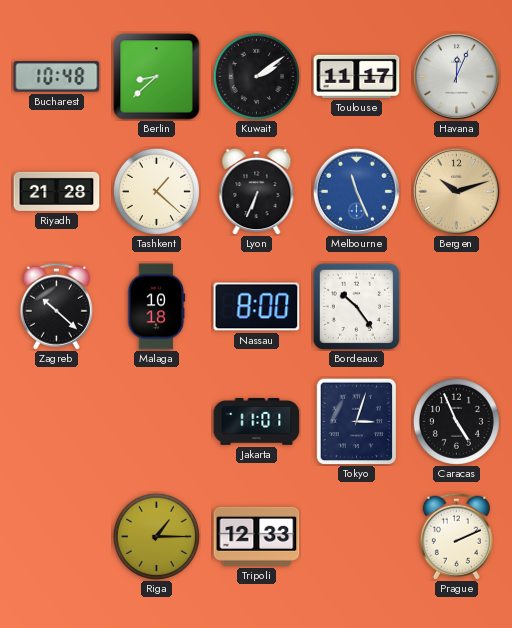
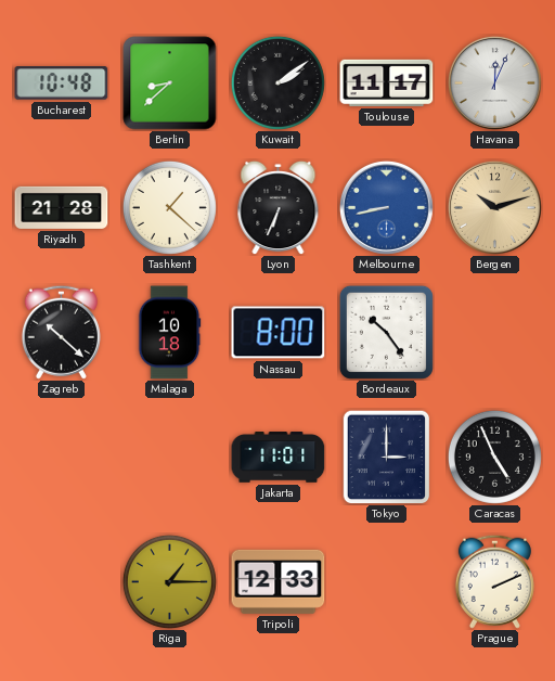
Melbourne: 11:26 -> 8:43
Tokyo: 3:03 -> 3:00
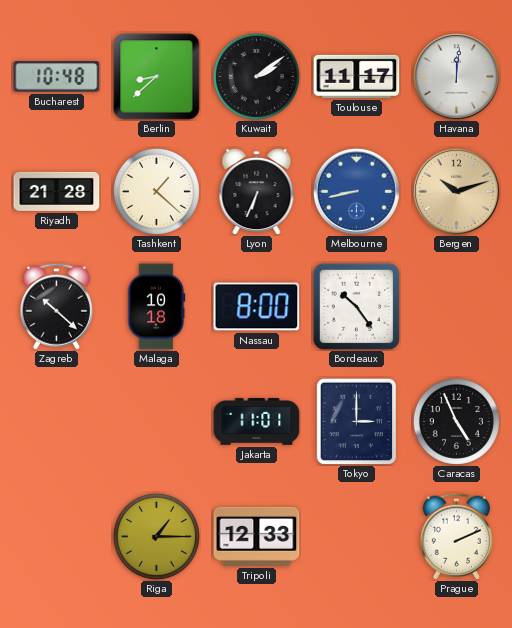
Havana: 12:04 -> 12:01
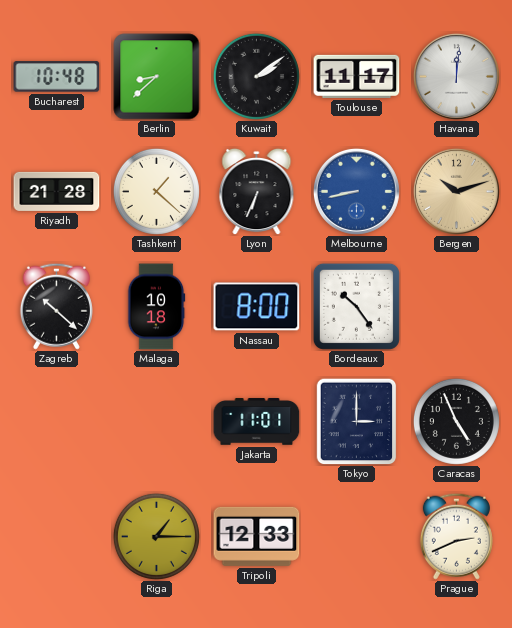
Prague: 2:11 -> 2:41
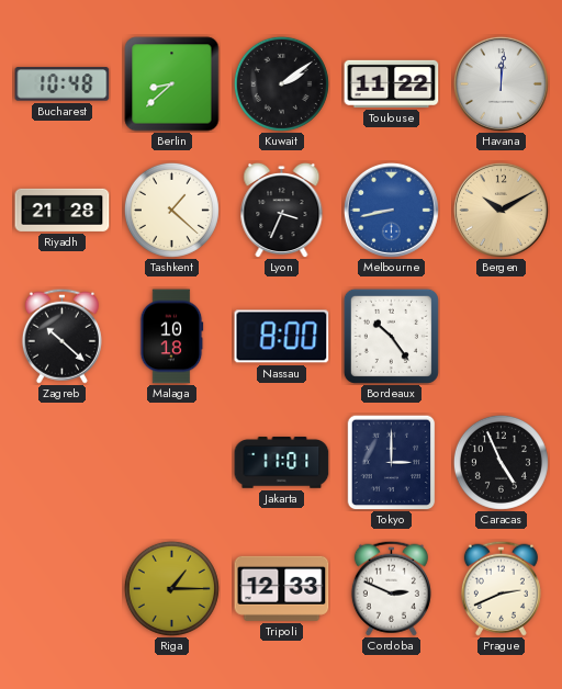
Toulouse: 11:17 -> 11:22
Lyon: 6:34 -> 3:34
Bergen: 10:12 -> 10:10
Cordoba: none -> 2:49
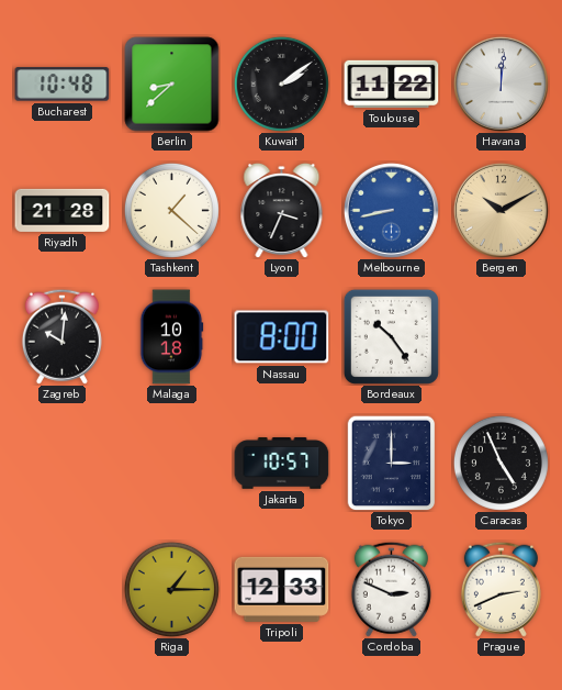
Zagreb: 10:22 -> 10:01
Jakarta: 11:01 -> 10:57
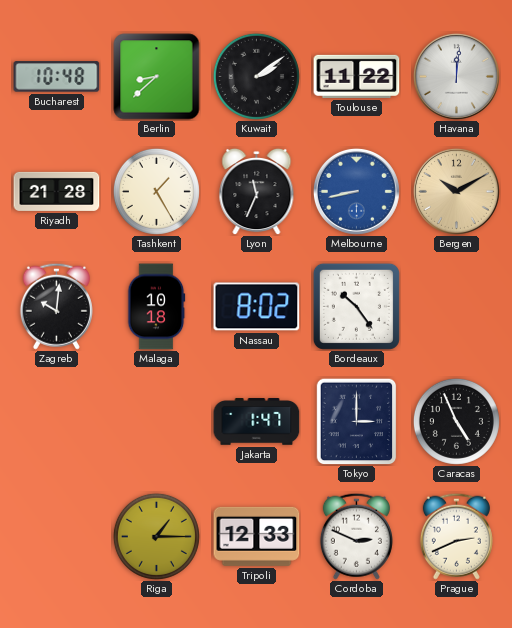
Tashkent: 1:22 -> 1:25
Lyon: 3:34 -> 11:34
Nassau: 8:00 -> 8:02
Jakarta: 10:57 -> 1:47
